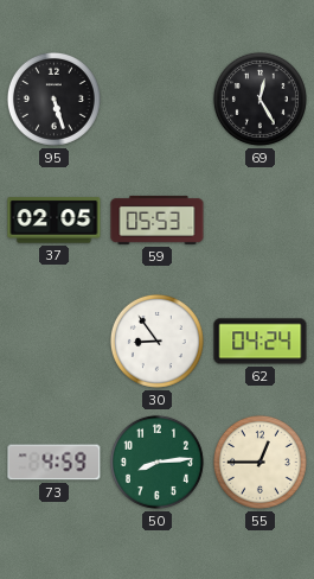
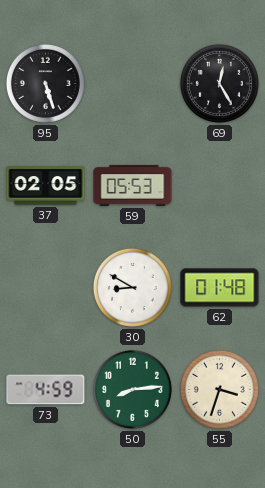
30: 8:54 -> 8:50
62: 04:24 -> 01:48
55: 12:45 -> 3:33
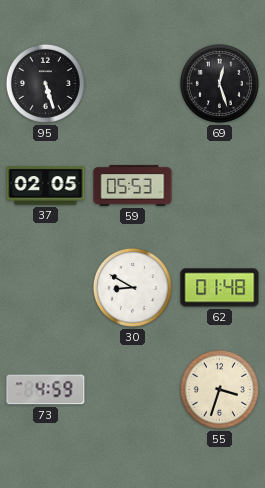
69: 12:25 -> 12:27
50: 8:14 -> none
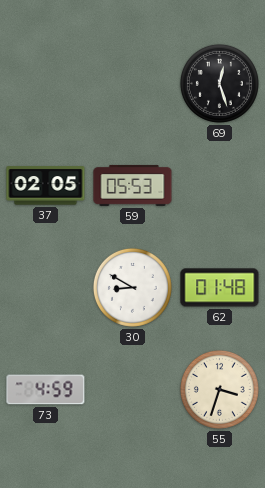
95: 5:27 -> none
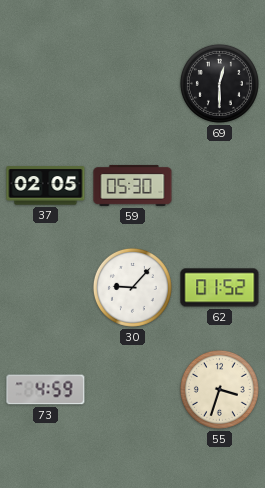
69: 12:27 -> 12:30
59: 05:53 -> 05:30
30: 8:50 -> 9:07
62: 01:48 -> 01:52
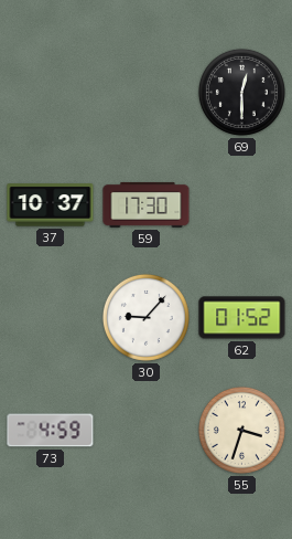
37: 02:05 -> 10:37
59: 05:30 -> 17:30
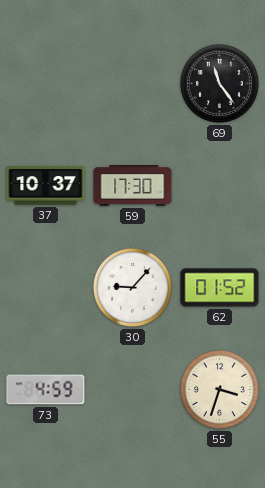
69: 12:30 -> 11:24
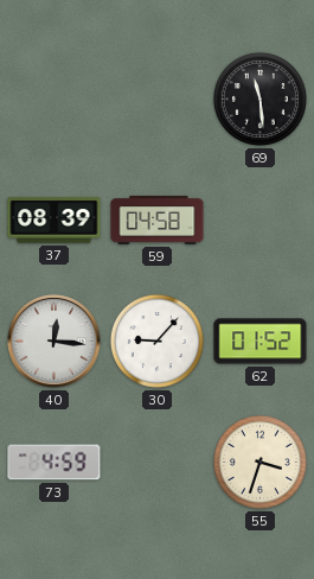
69: 11:24 -> 11:29
37: 10:37 -> 08:39
59: 17:30 -> 04:58
40: none -> 12:16
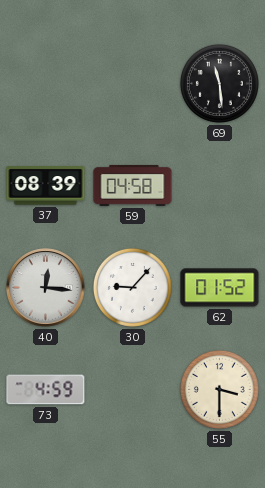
55: 3:33 -> 3:30
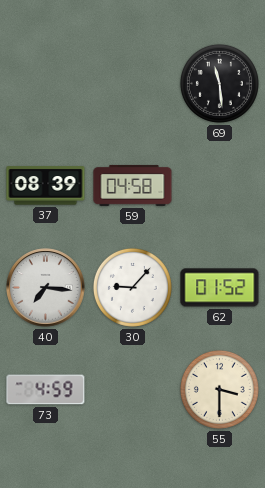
40: 12:16 -> 7:16
